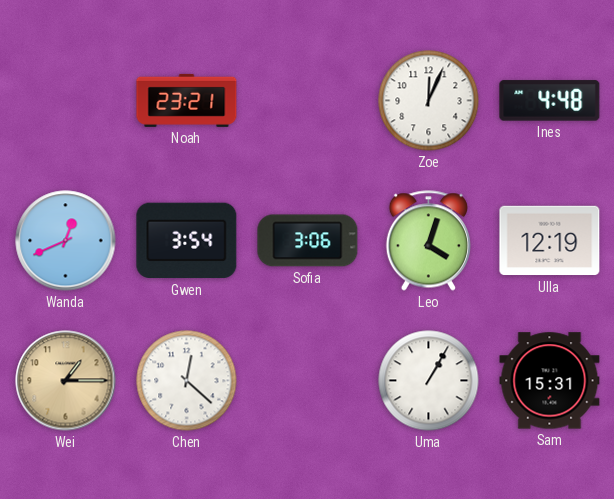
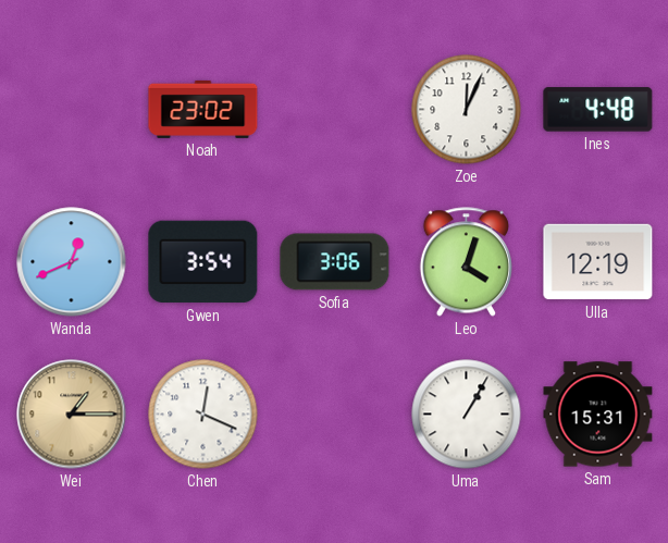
Noah: 23:21 -> 23:02
Chen: 12:22 -> 12:19
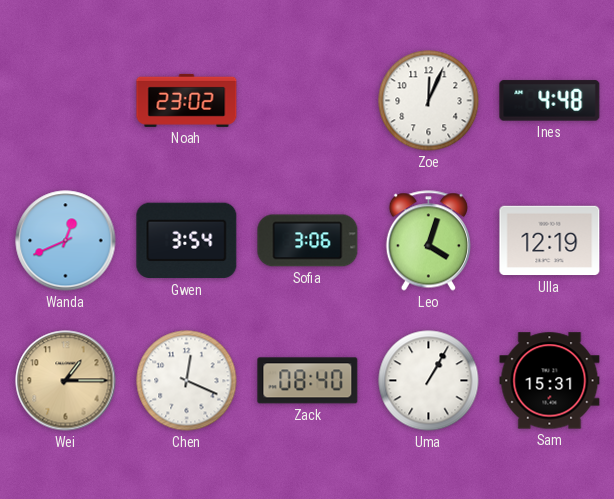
Zack: none -> 08:40
